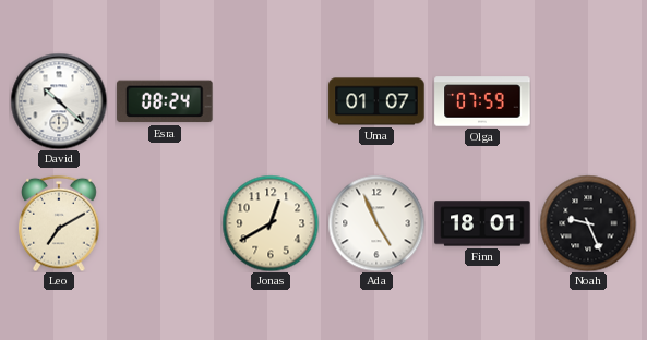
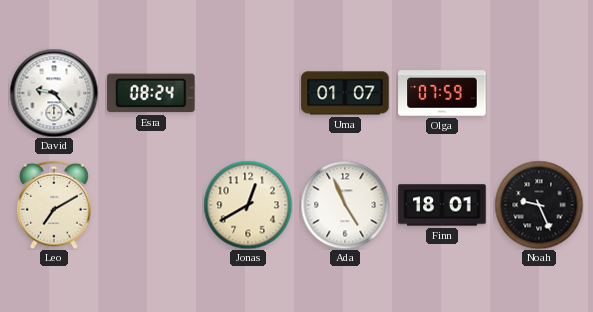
David: 10:22 -> 9:23
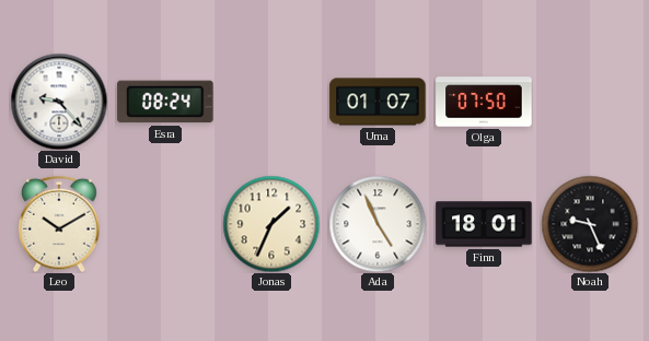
Olga: 07:59 -> 07:50
Leo: 7:10 -> 10:10
Jonas: 12:40 -> 1:34
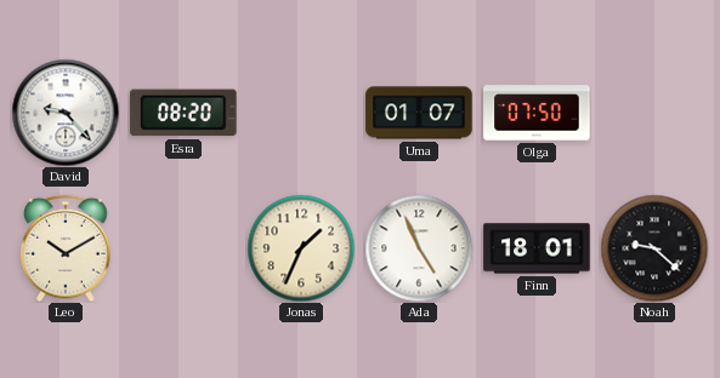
Esra: 08:24 -> 08:20
Noah: 9:26 -> 9:22
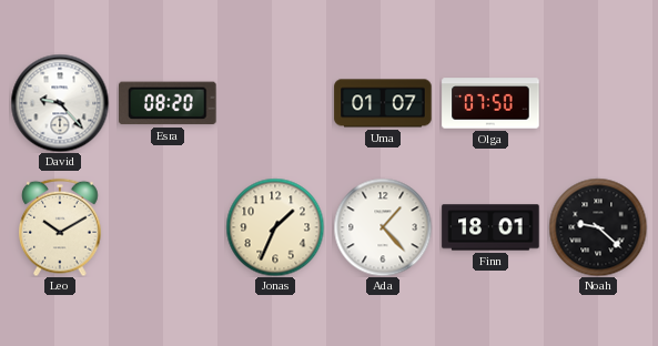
Ada: 4:56 -> 1:23
